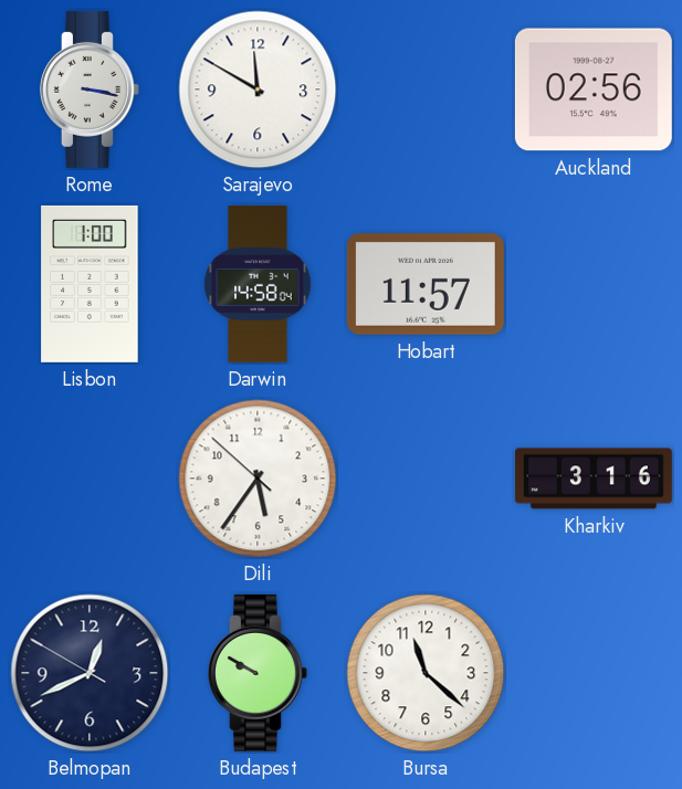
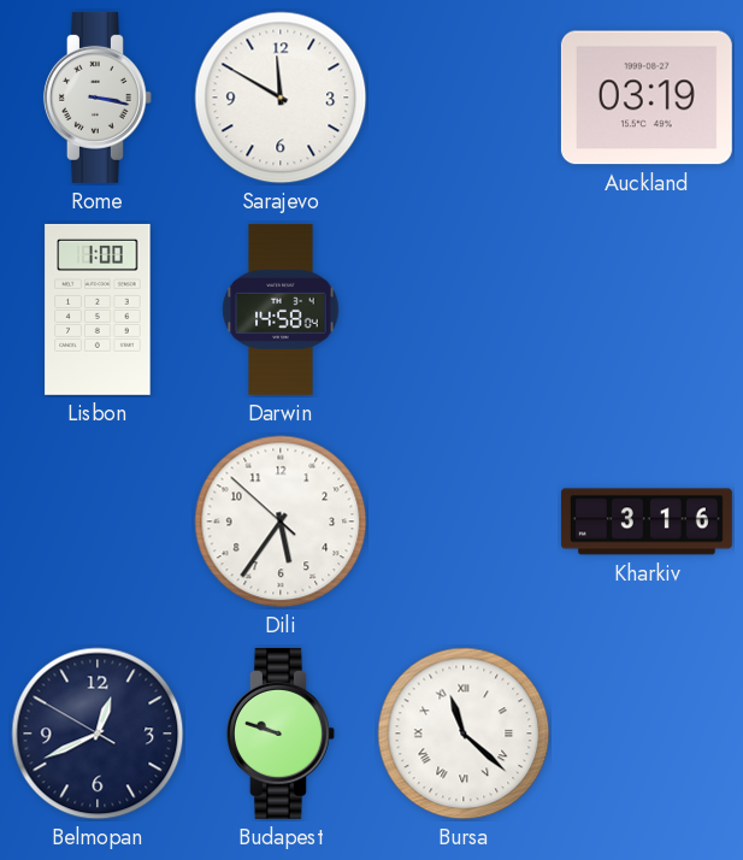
Auckland: 02:56 -> 03:19
Hobart: 11:57 -> none
Budapest: 9:50 -> 9:48
Bursa numerals: Arabic -> Roman
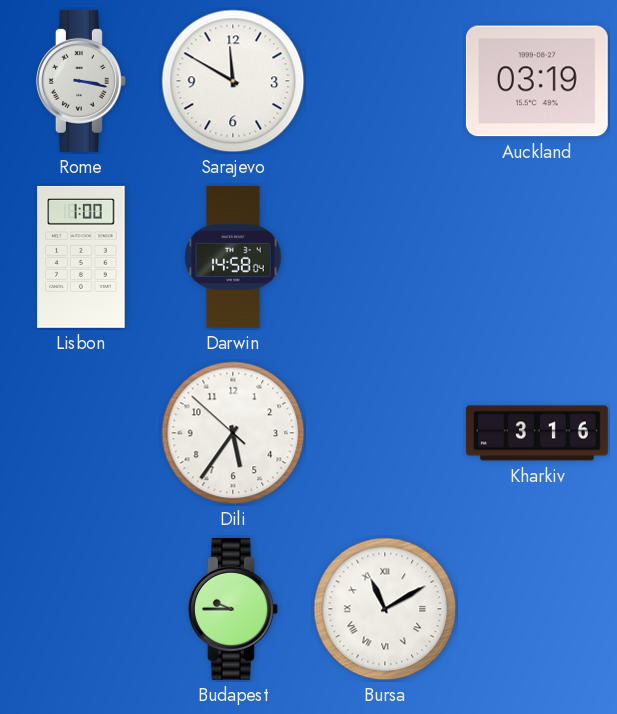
Belmopan: 12:40 -> none
Budapest: 9:48 -> 9:45
Bursa: 11:22 -> 11:10
